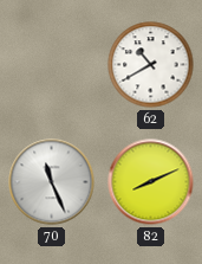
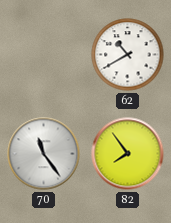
70: 11:26 -> 11:24
82: 8:11 -> 7:54
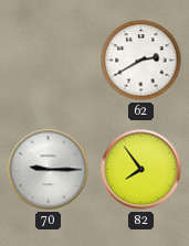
62: 10:40 -> 2:40
70: 11:24 -> 9:15
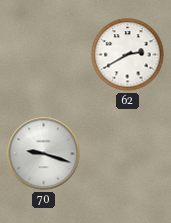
70: 9:15 -> 9:18
82: 7:54 -> none
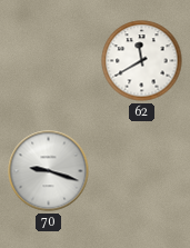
62: 2:40 -> 11:40
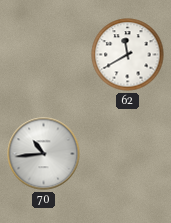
70: 9:18 -> 10:44
